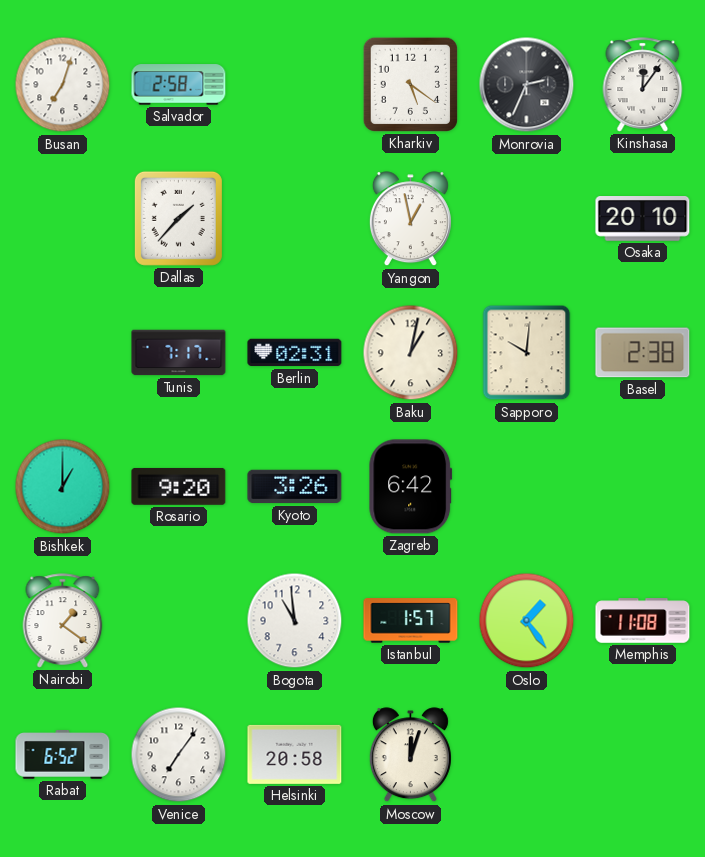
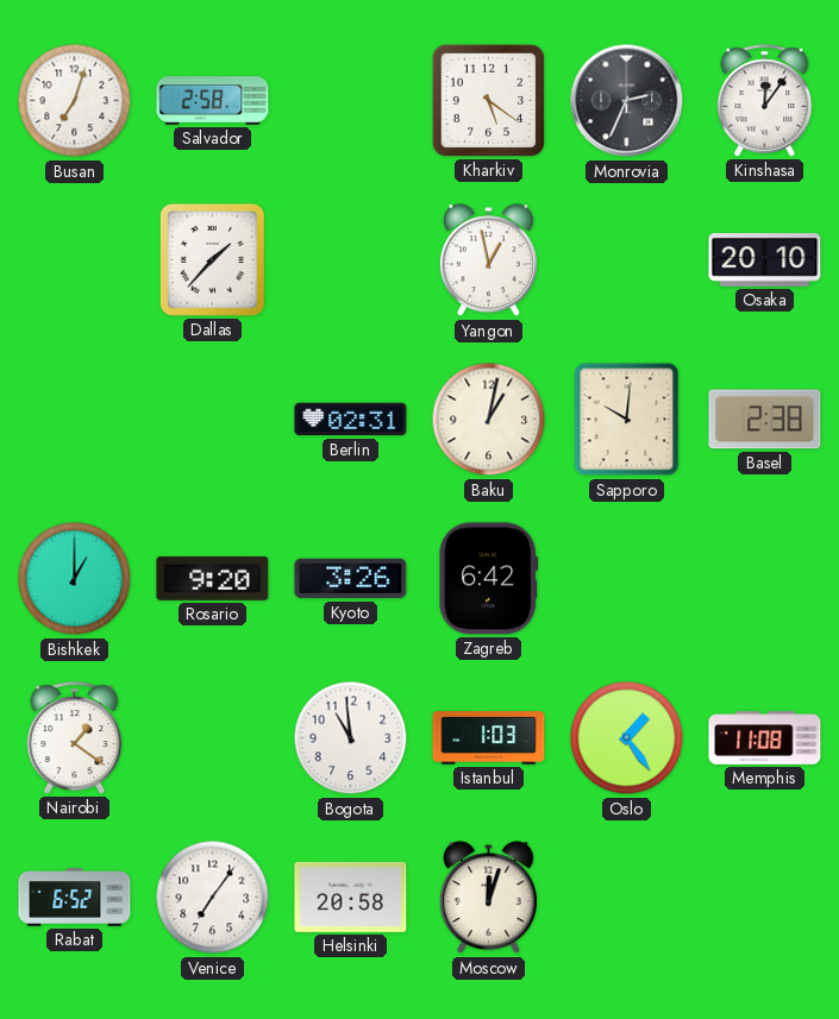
Tunis: 7:17 -> none
Istanbul: 1:57 -> 1:03
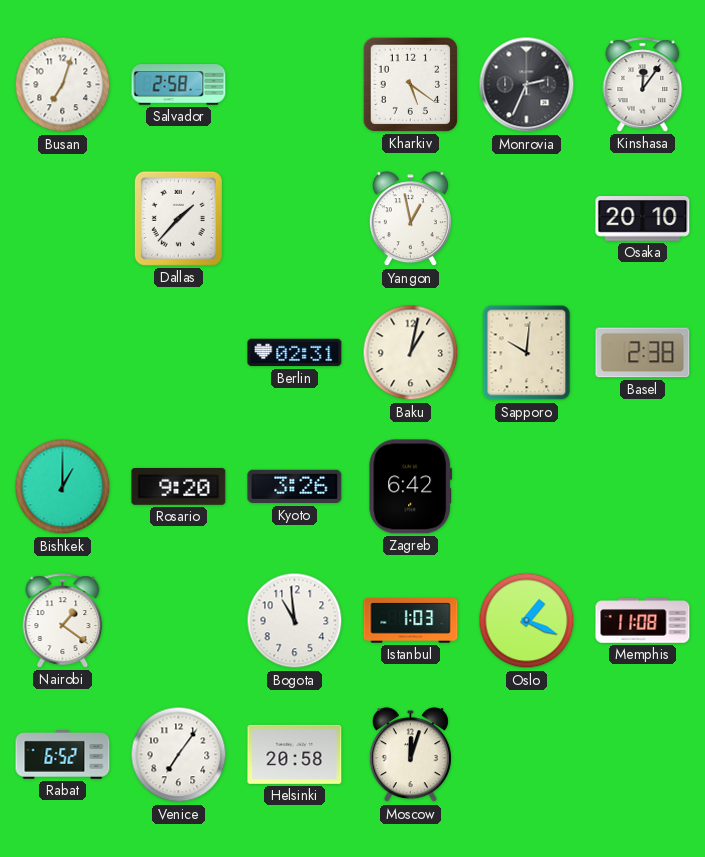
Oslo: 1:24 -> 1:19
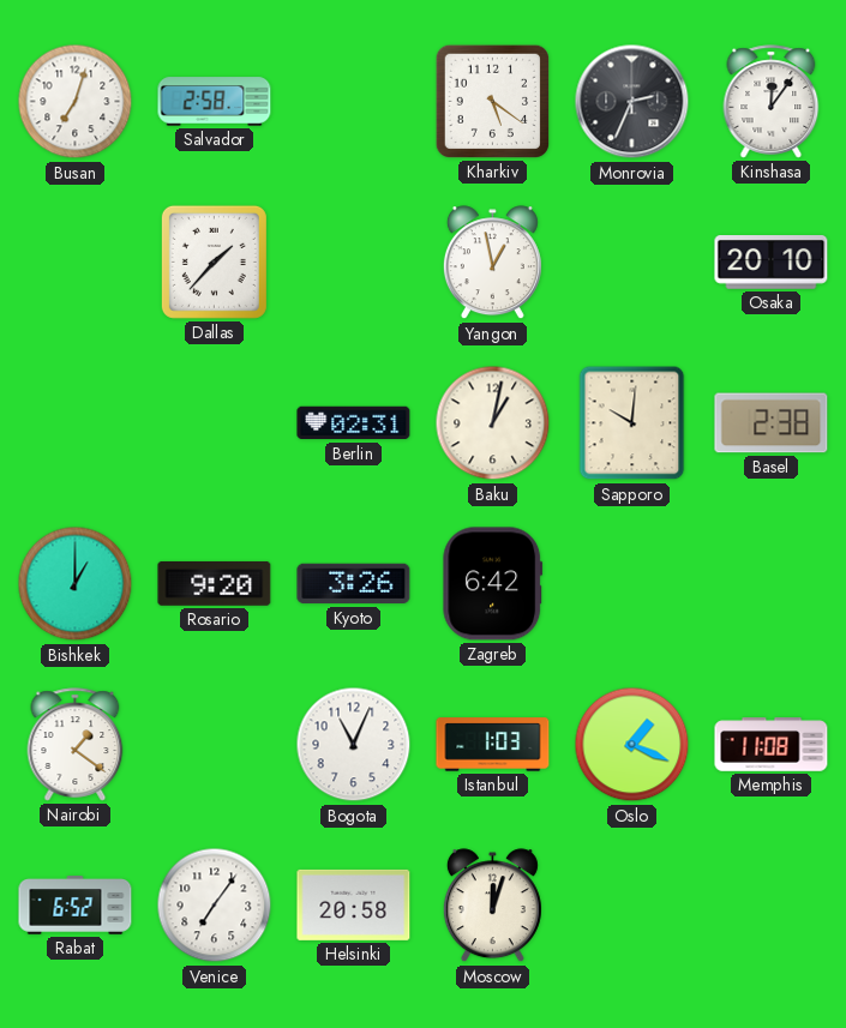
Bogota: 10:59 -> 11:04
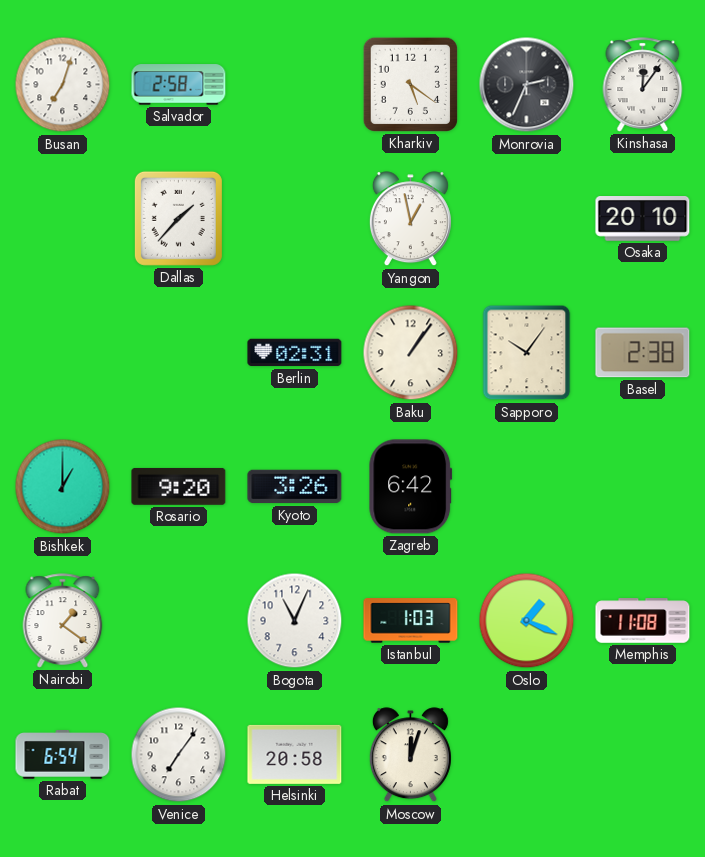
Baku: 1:02 -> 1:06
Sapporo: 10:01 -> 10:06
Rabat: 6:52 -> 6:54
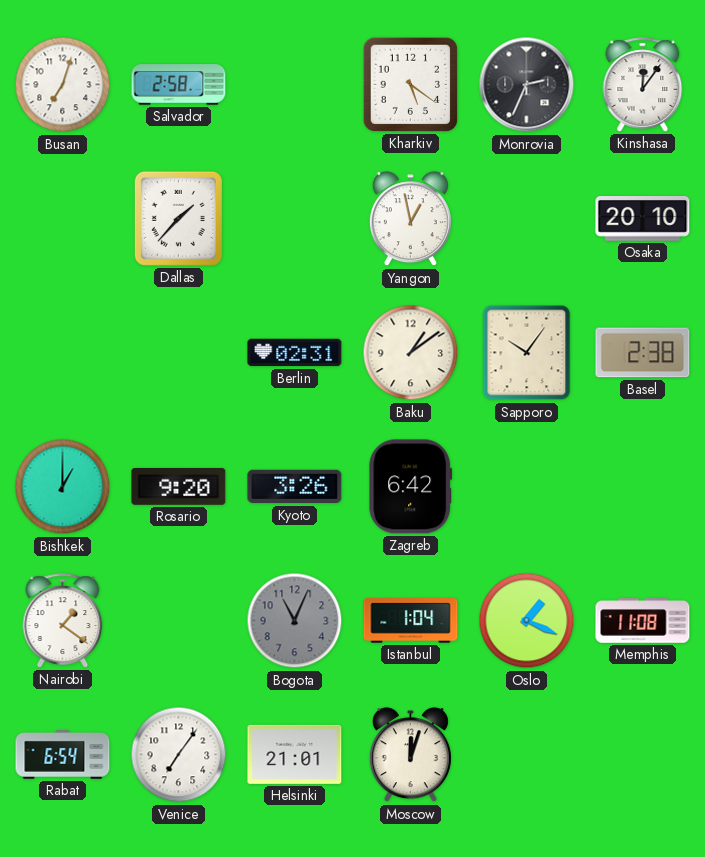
Baku: 1:06 -> 1:09
Bogota dial: white -> grey
Istanbul: 1:03 -> 1:04
Helsinki: 20:58 -> 21:01
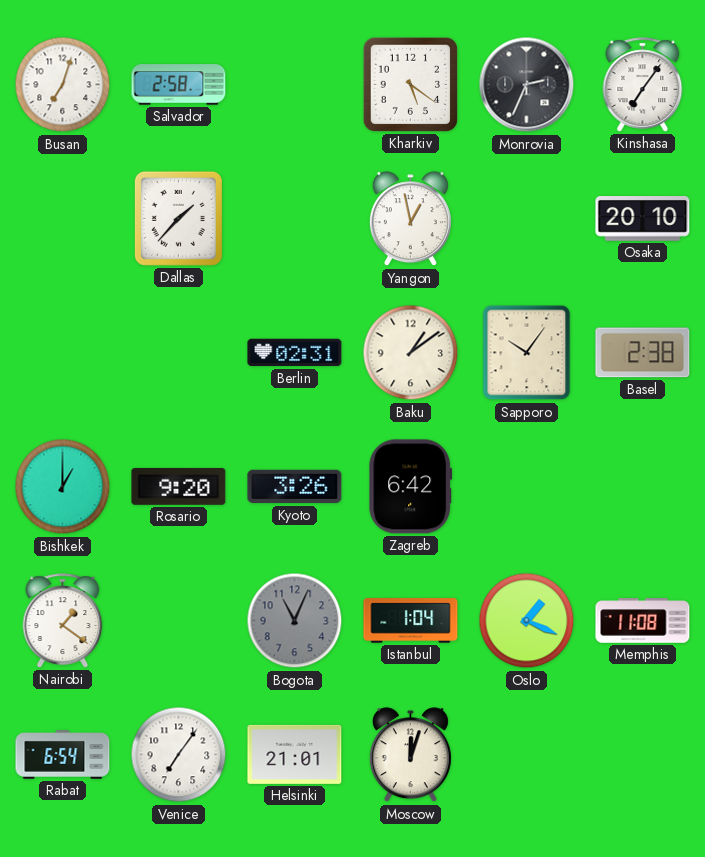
Kinshasa: 12:06 -> 7:06
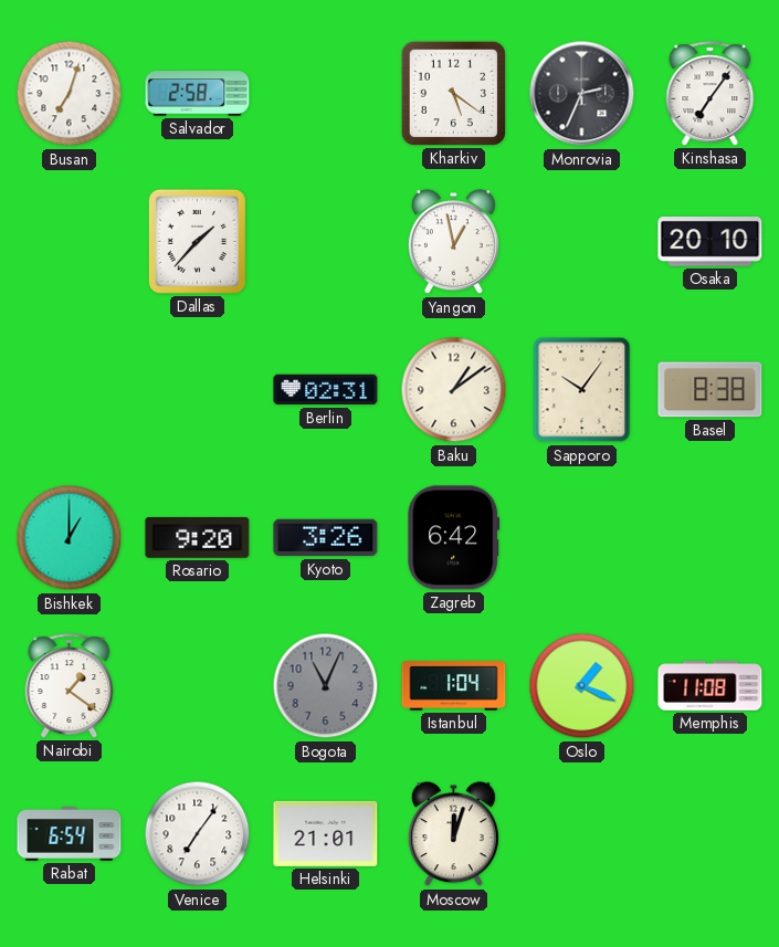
Basel: 2:38 -> 8:38
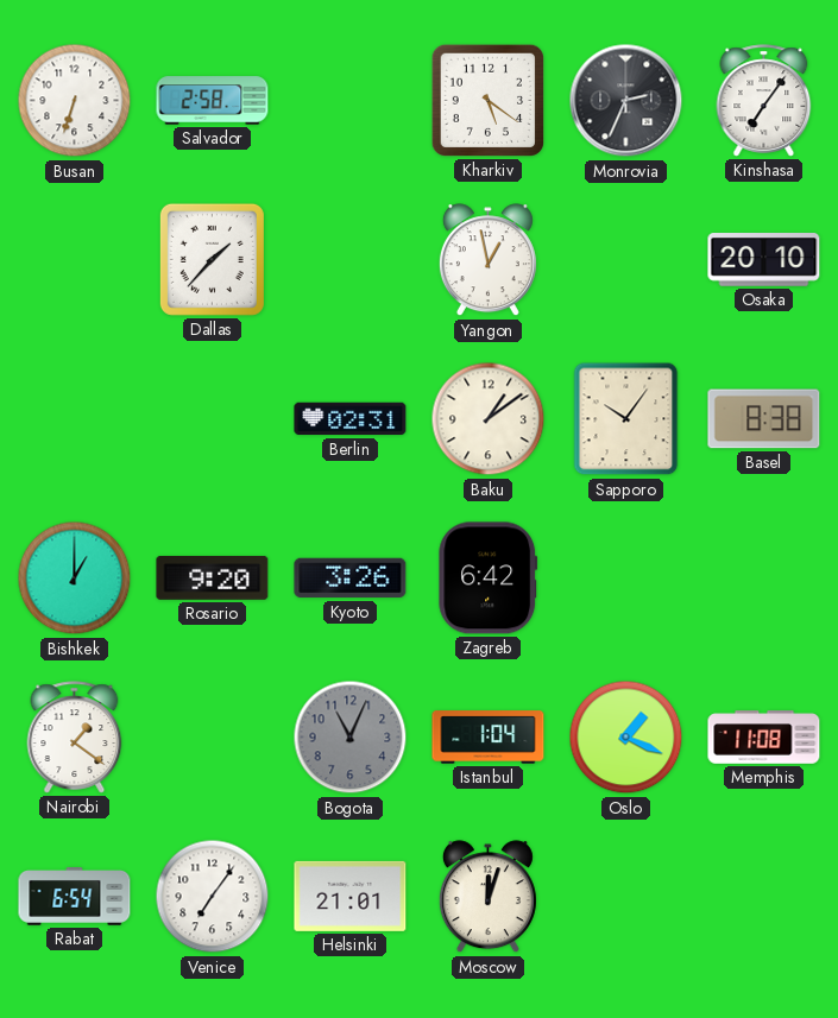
Busan: 7:03 -> 6:33
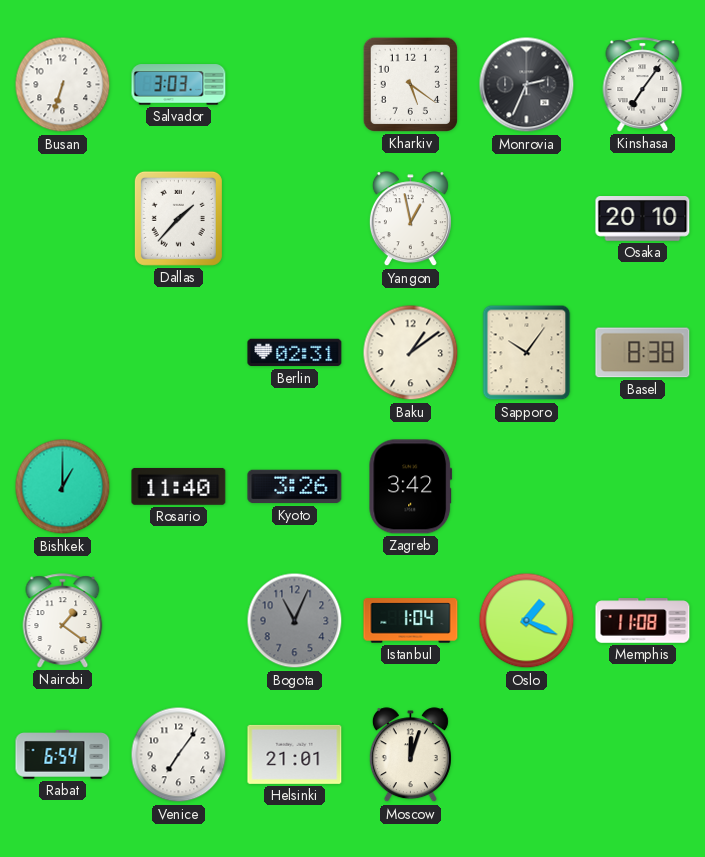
Salvador: 2:58 -> 3:03
Rosario: 9:20 -> 11:40
Zagreb: 6:42 -> 3:42
